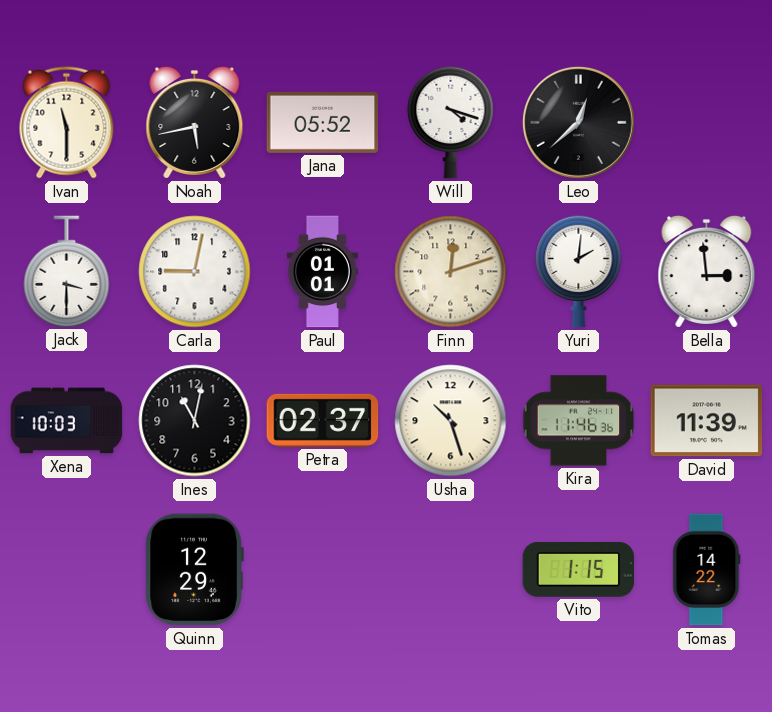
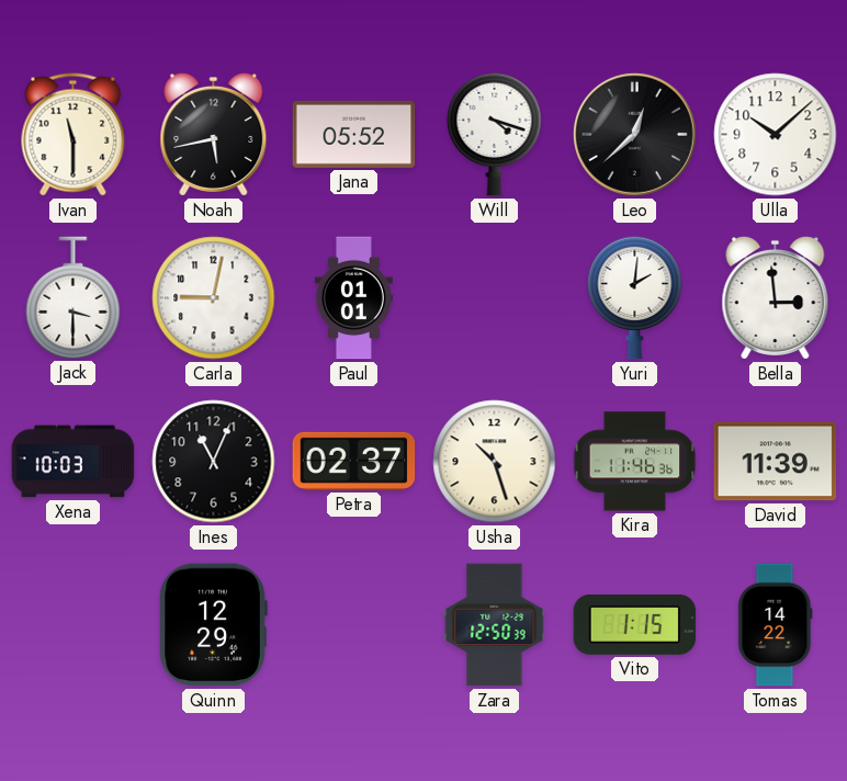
Ulla: none -> 10:08
Finn: 12:12 -> none
Ines: 11:02 -> 11:04
Zara: none -> 12:50
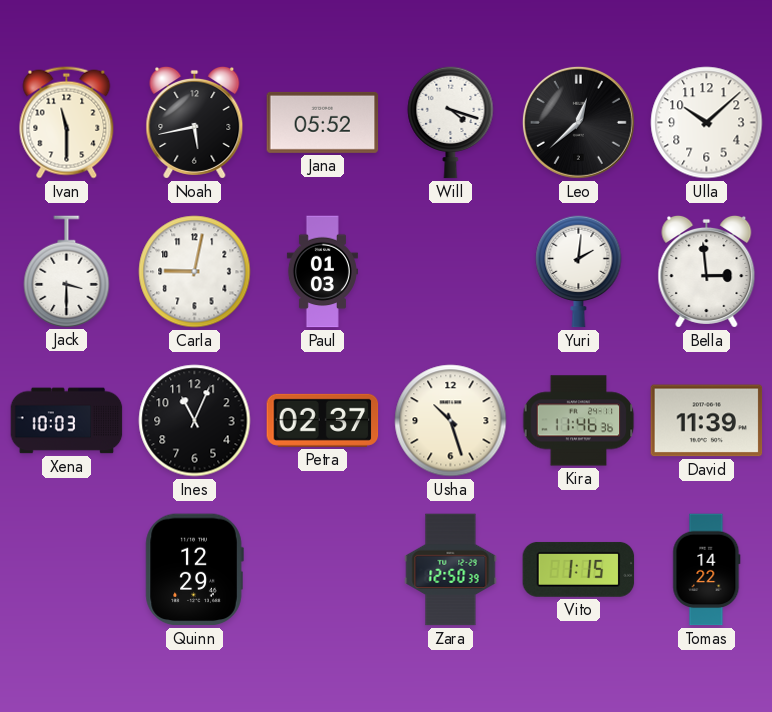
Paul: 01:01 -> 01:03
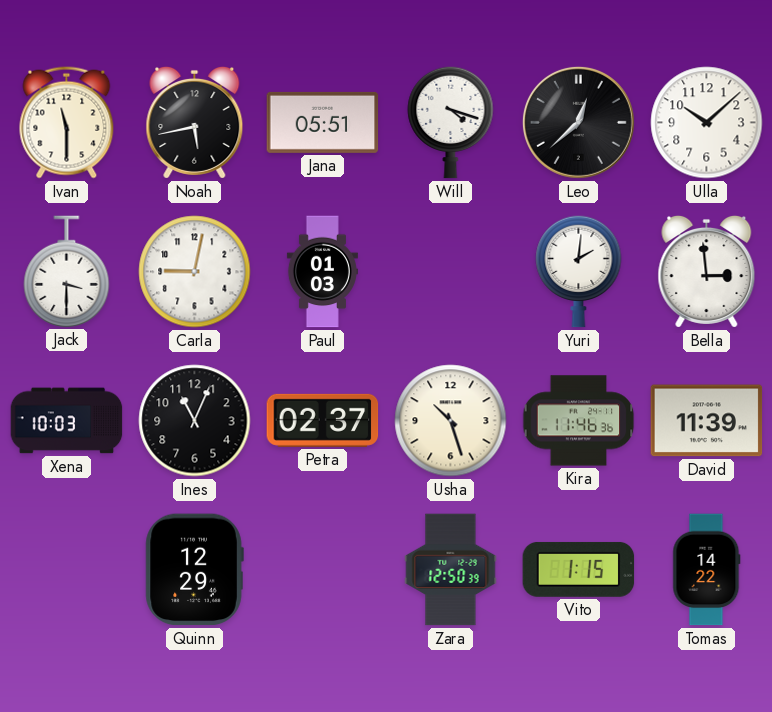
Jana: 05:52 -> 05:51
